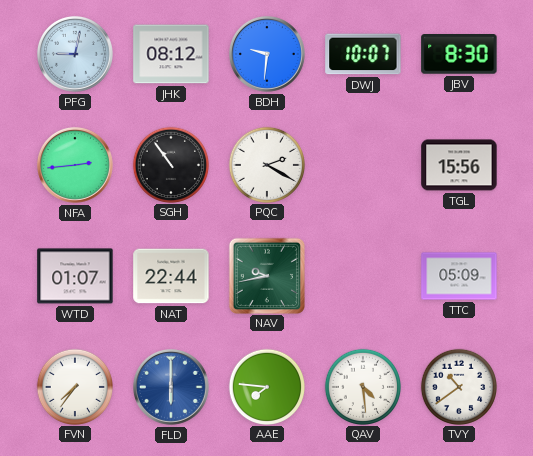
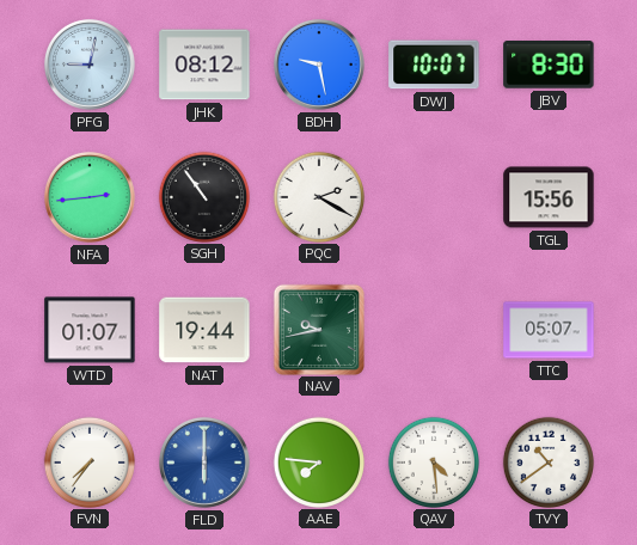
BDH: 9:31 -> 9:28
NAT: 22:44 -> 19:44
TTC: 05:09 -> 05:07
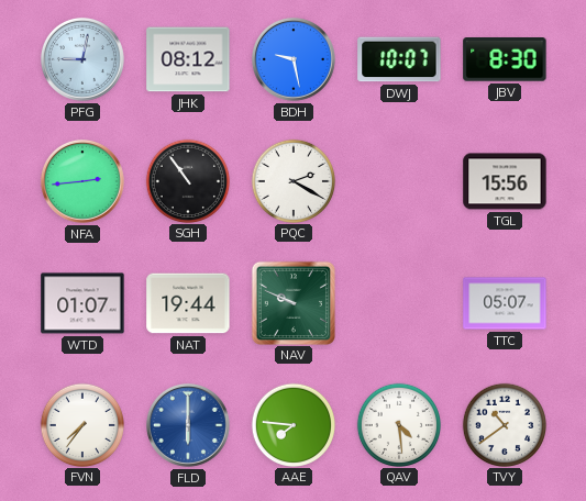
NAV: 9:43 -> 9:49
